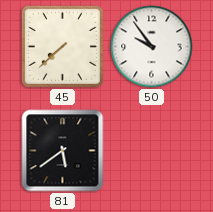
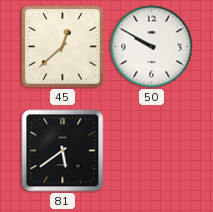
45: 7:38 -> 12:38
50: 9:54 -> 9:50
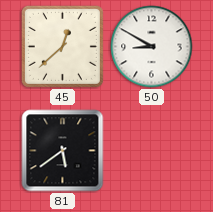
50: 9:50 -> 8:50
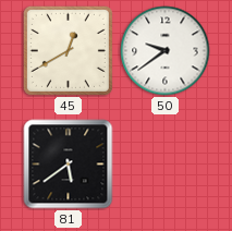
45: 12:38 -> 12:40
50: 8:50 -> 9:39
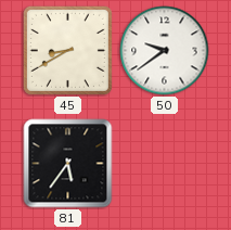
45: 12:40 -> 8:40
81: 5:39 -> 5:36
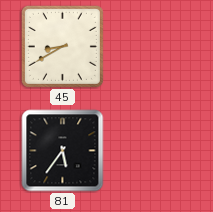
50: 9:39 -> none
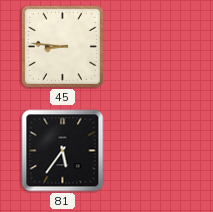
45: 8:40 -> 8:46
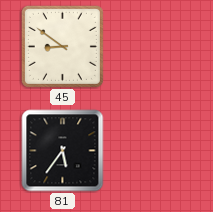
45: 8:46 -> 8:51
